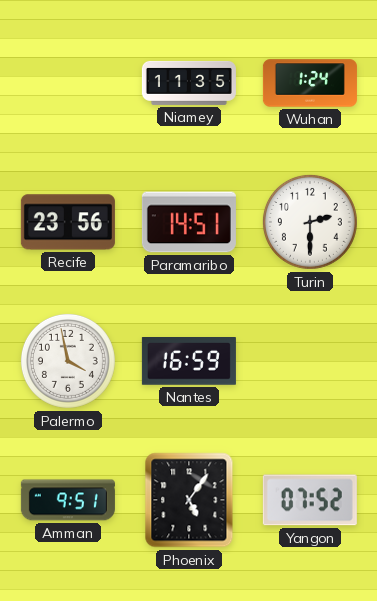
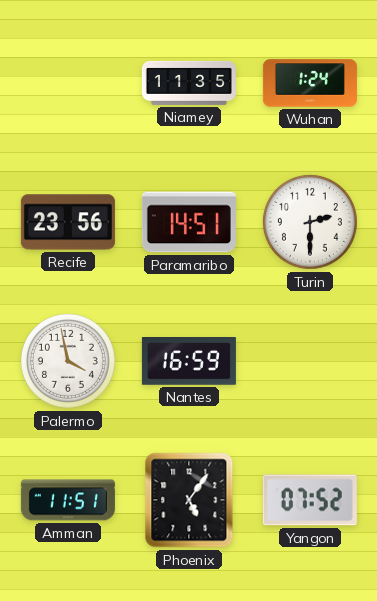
Amman: 9:51 -> 11:51
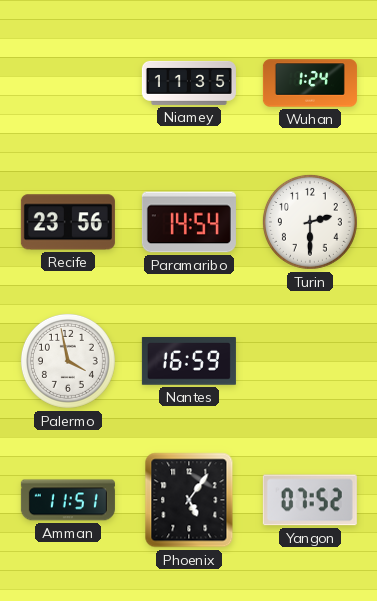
Paramaribo: 14:51 -> 14:54
